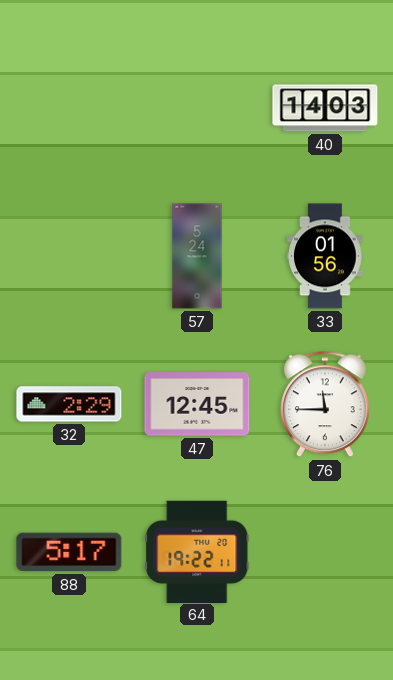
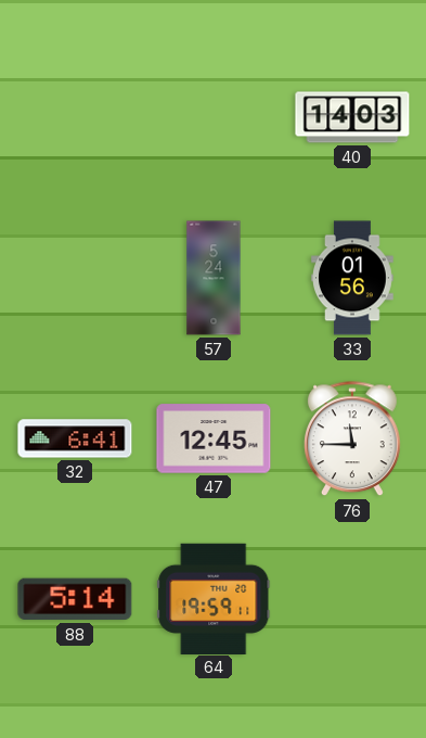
32: 2:29 -> 6:41
88: 5:17 -> 5:14
64: 19:22 -> 19:59
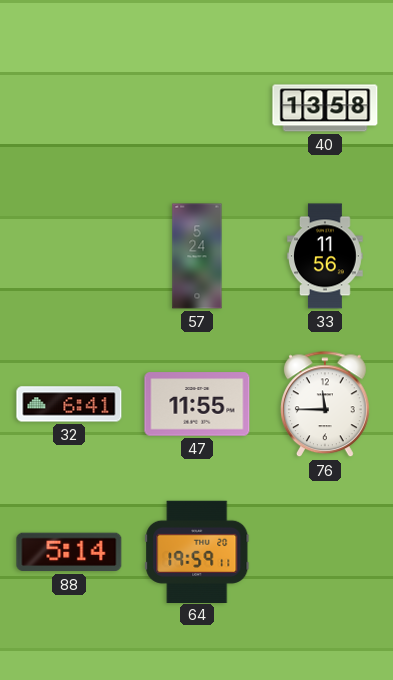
40: 14:03 -> 13:58
33: 01:56 -> 11:56
47: 12:45 -> 11:55
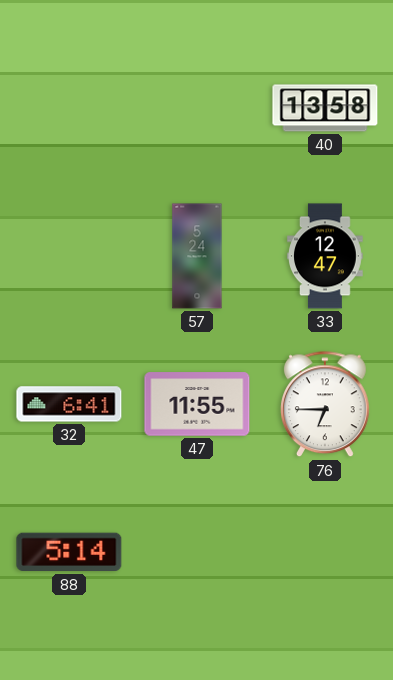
33: 11:56 -> 12:47
76: 11:45 -> 6:45
64: 19:59 -> none
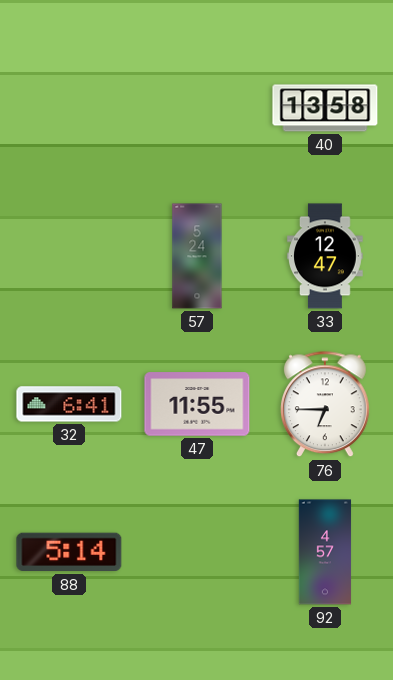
92: none -> 4:57
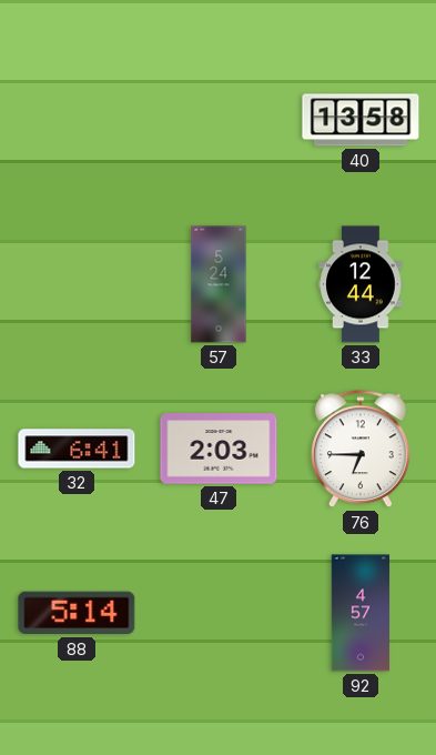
33: 12:47 -> 12:44
47: 11:55 -> 2:03
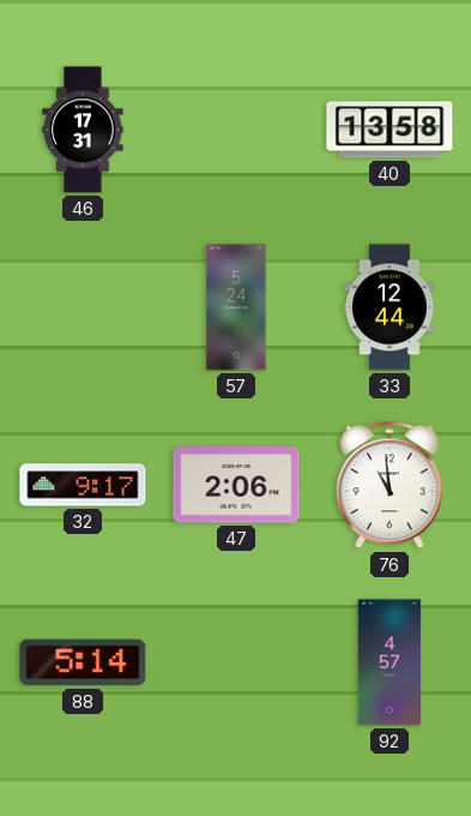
46: none -> 17:31
32: 6:41 -> 9:17
47: 2:03 -> 2:06
76: 6:45 -> 10:59
